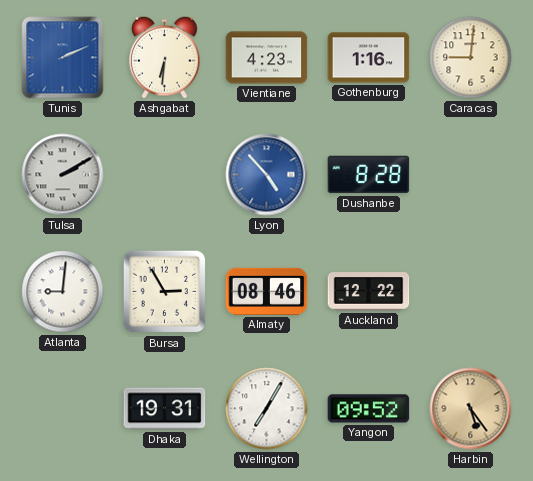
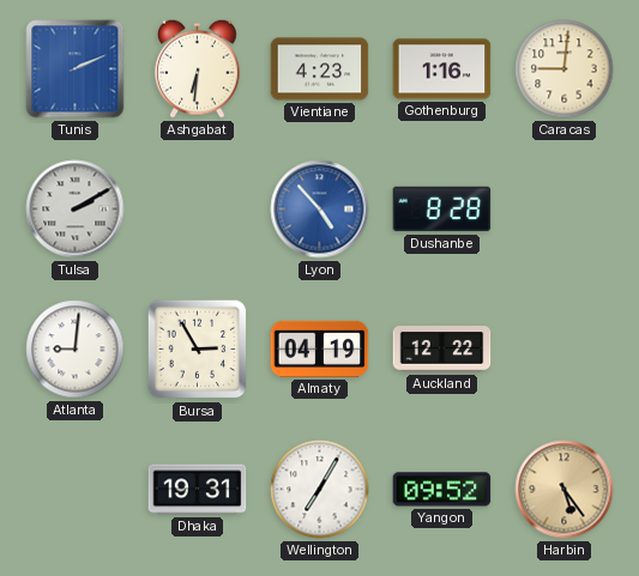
Almaty: 08:46 -> 04:19
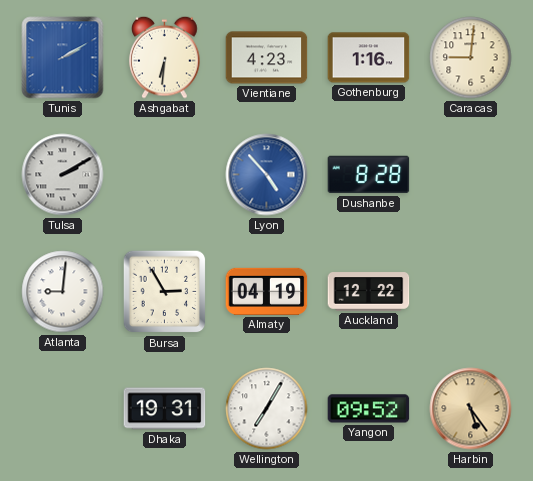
Tunis: 2:11 -> 2:10
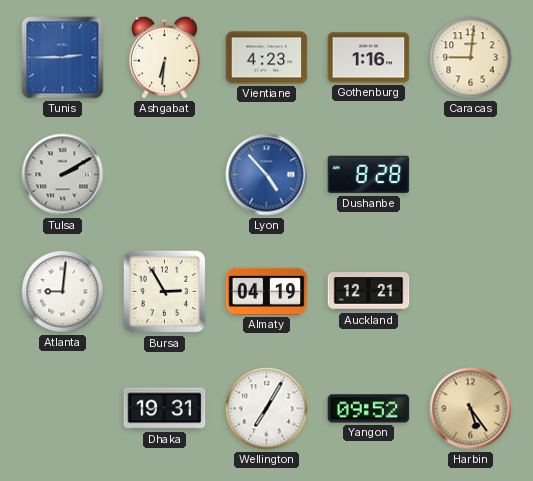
Tunis: 2:10 -> 2:45
Auckland: 12:22 -> 12:21
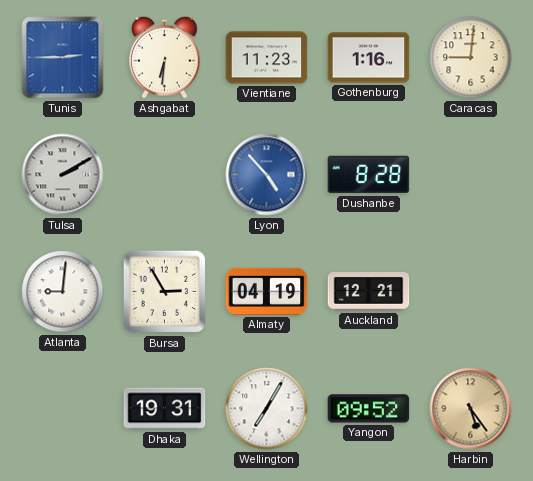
Vientiane: 4:23 -> 11:23
